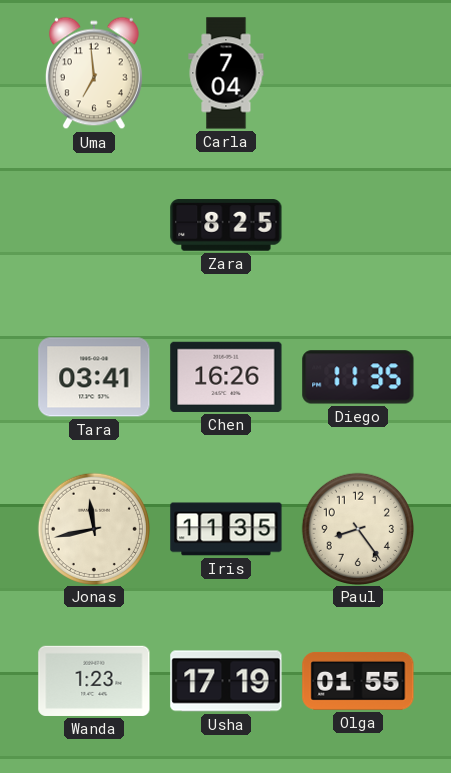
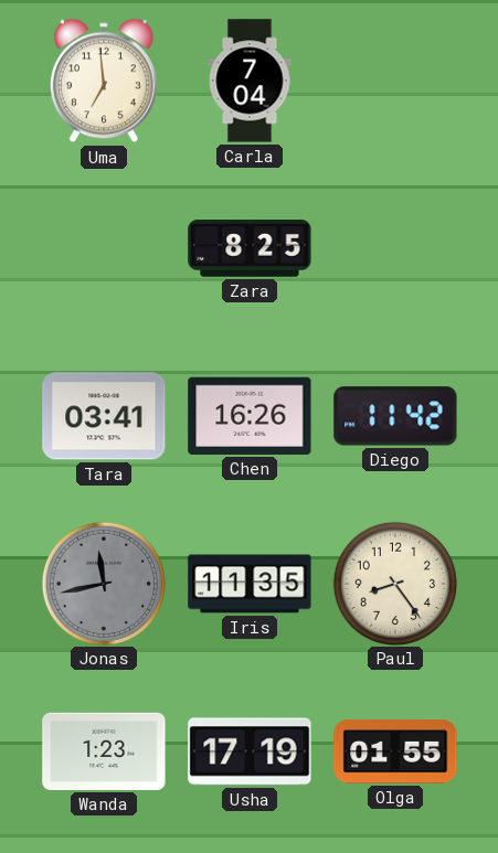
Diego: 11:35 -> 11:42
Jonas dial: cream -> grey
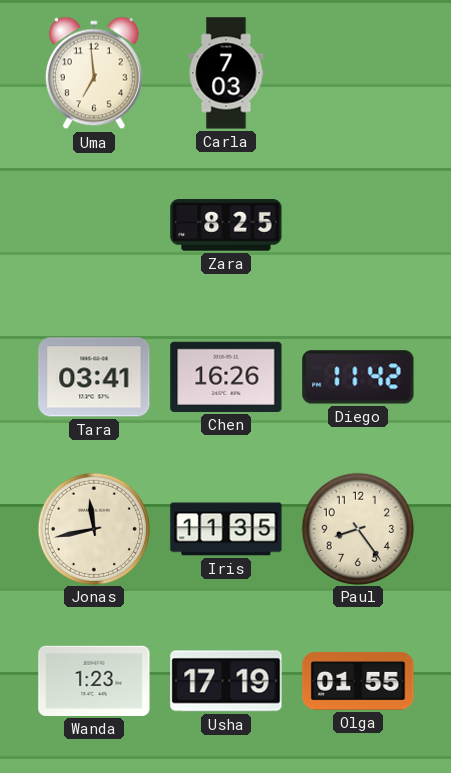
Carla: 7:04 -> 7:03
Jonas dial: grey -> cream
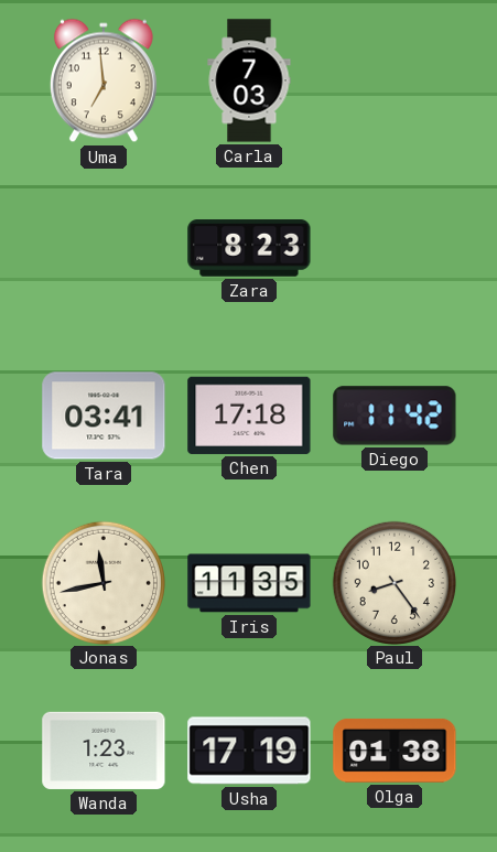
Zara: 8:25 -> 8:23
Chen: 16:26 -> 17:18
Olga: 01:55 -> 01:38
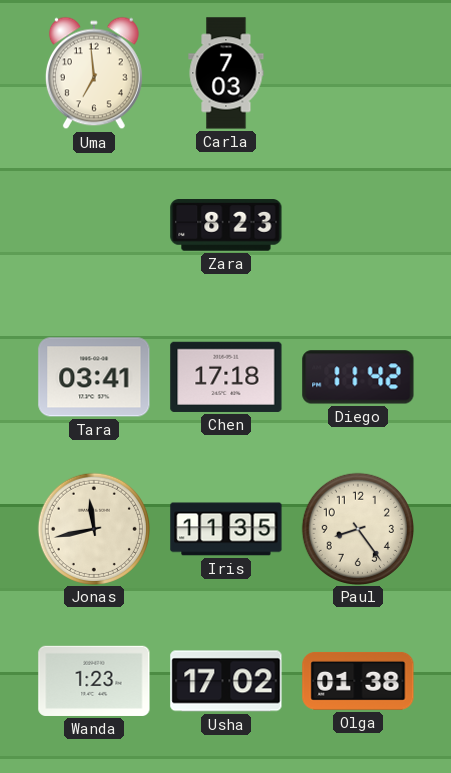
Usha: 17:19 -> 17:02
